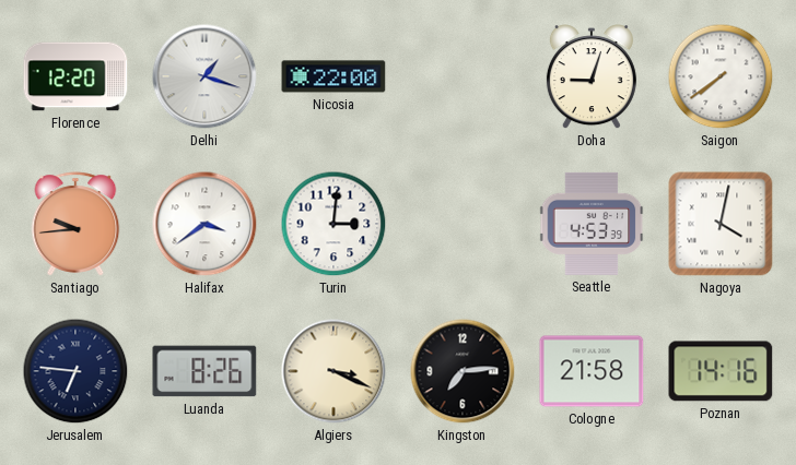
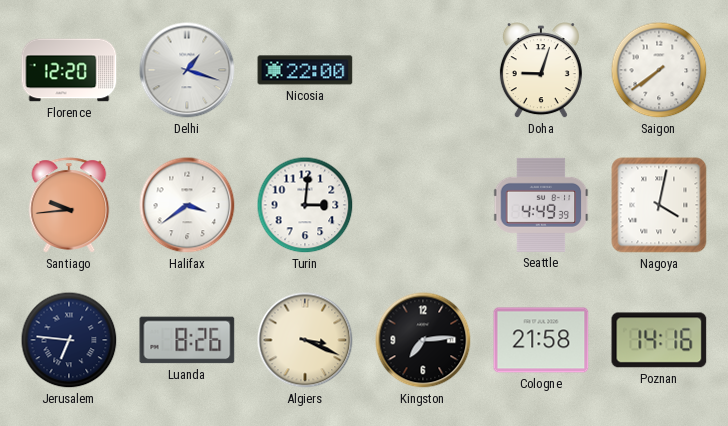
Seattle: 4:53 -> 4:49
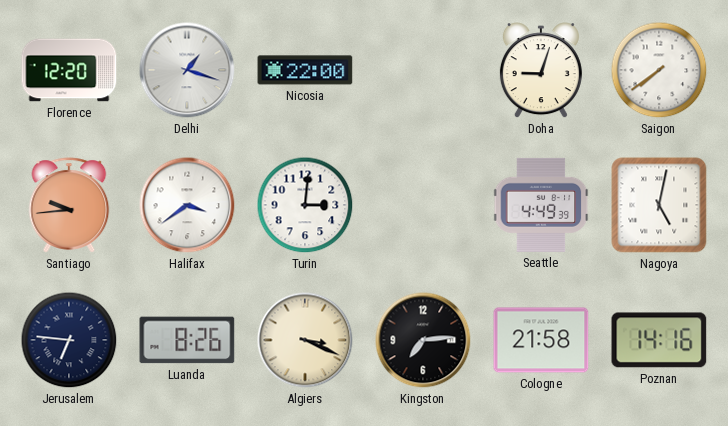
Nagoya: 4:02 -> 5:02
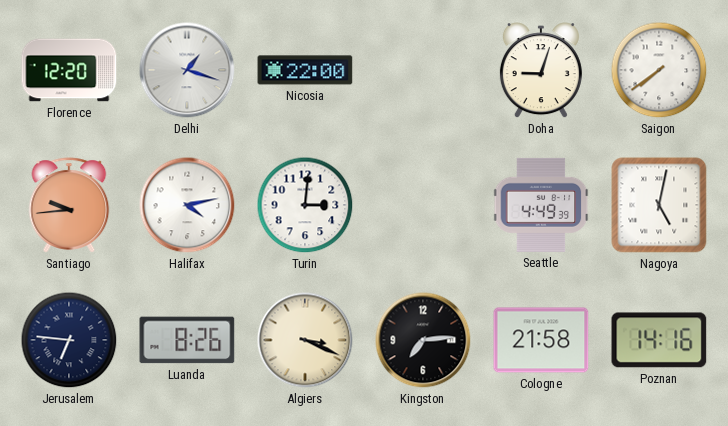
Halifax: 3:39 -> 4:13
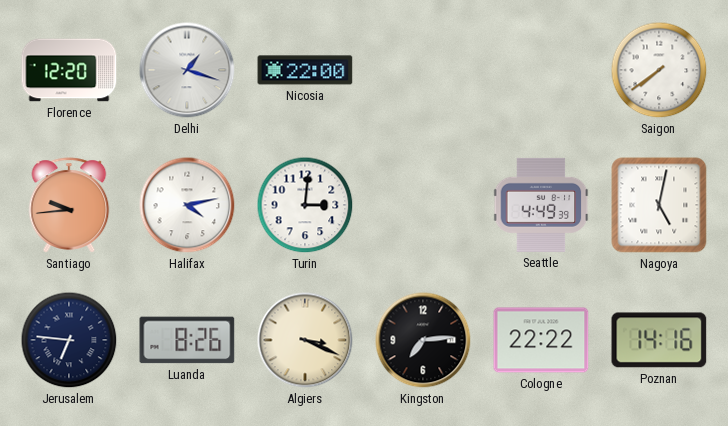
Doha: 9:03 -> none
Cologne: 21:58 -> 22:22
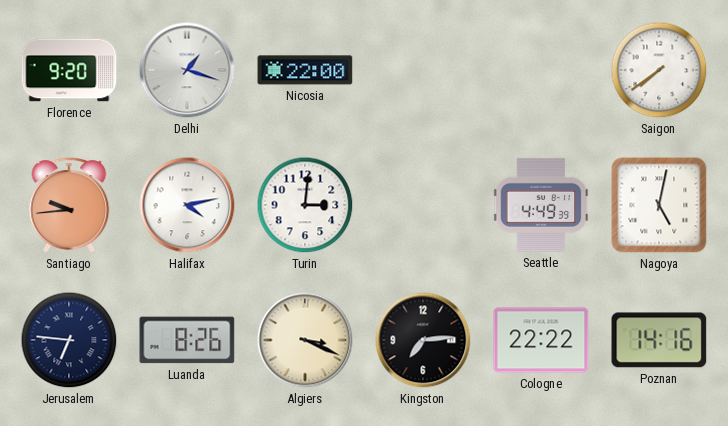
Florence: 12:20 -> 9:20
